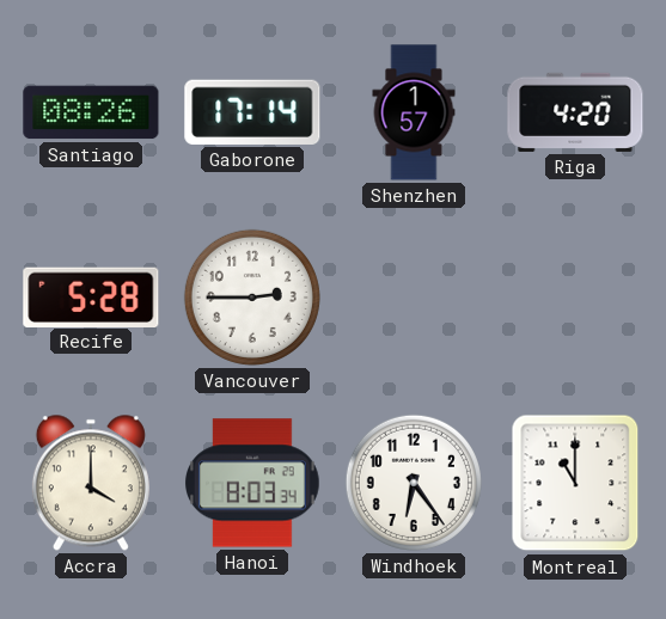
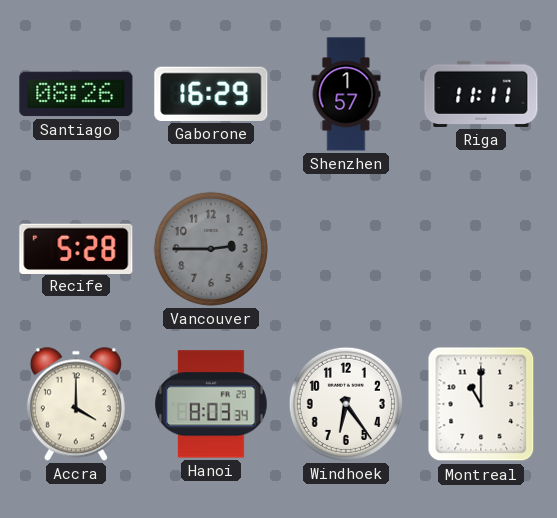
Gaborone: 17:14 -> 16:29
Riga: 4:20 -> 11:11
Vancouver dial: white -> grey
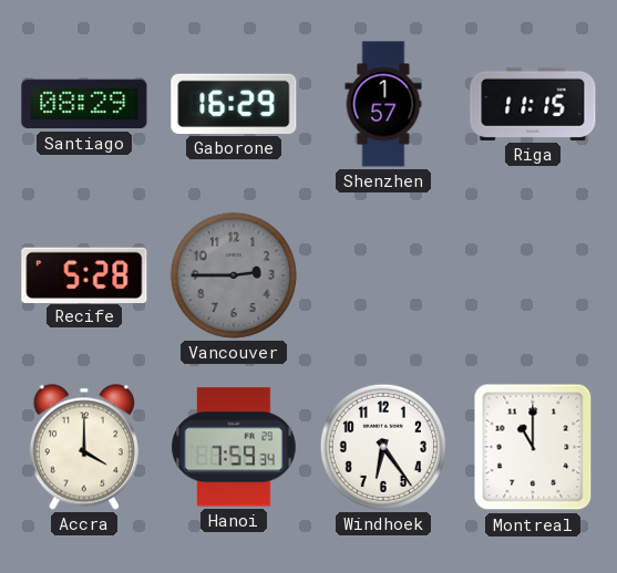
Santiago: 08:26 -> 08:29
Riga: 11:11 -> 11:15
Hanoi: 8:03 -> 7:59
